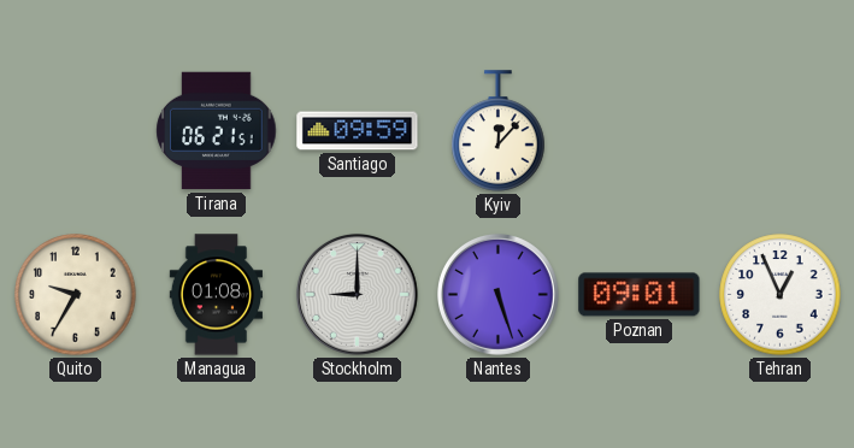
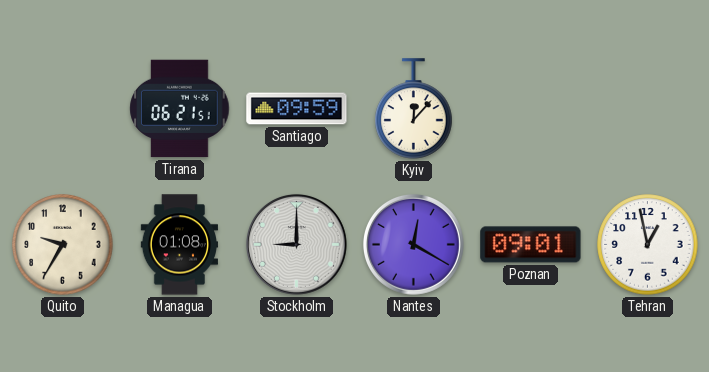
Nantes: 5:27 -> 12:20
Tehran: 12:56 -> 12:58
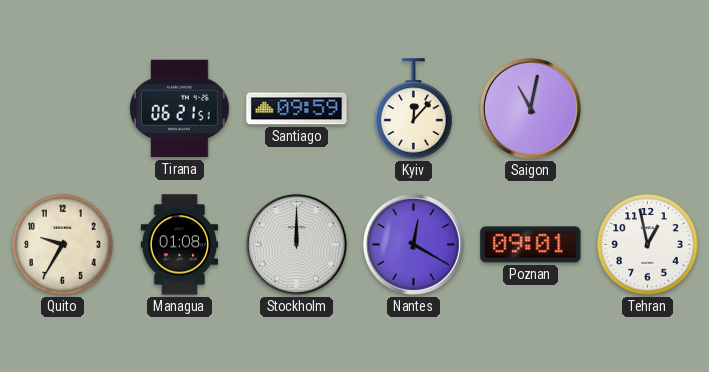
Saigon: none -> 11:02
Stockholm: 9:00 -> 12:00
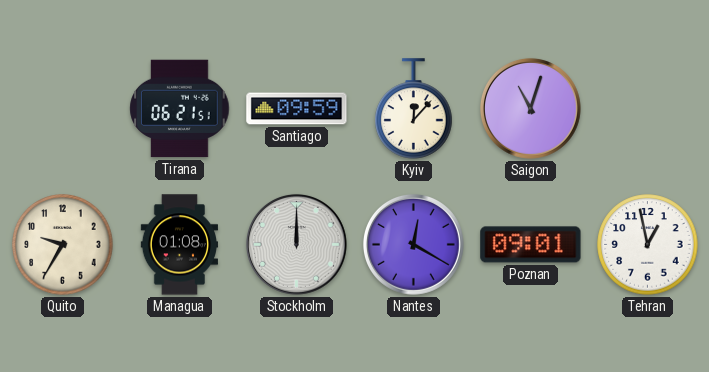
Saigon: 11:02 -> 11:03
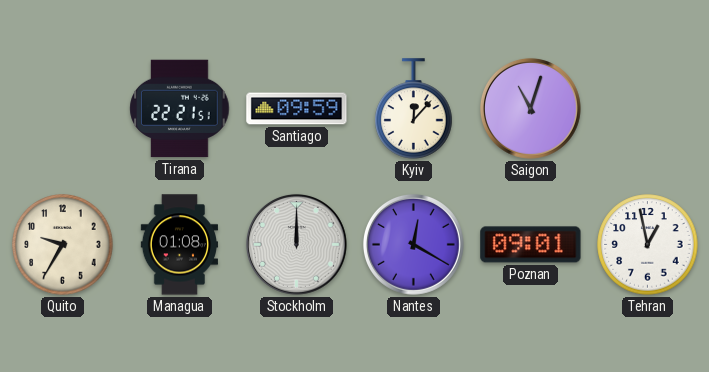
Tirana: 06:21 -> 22:21
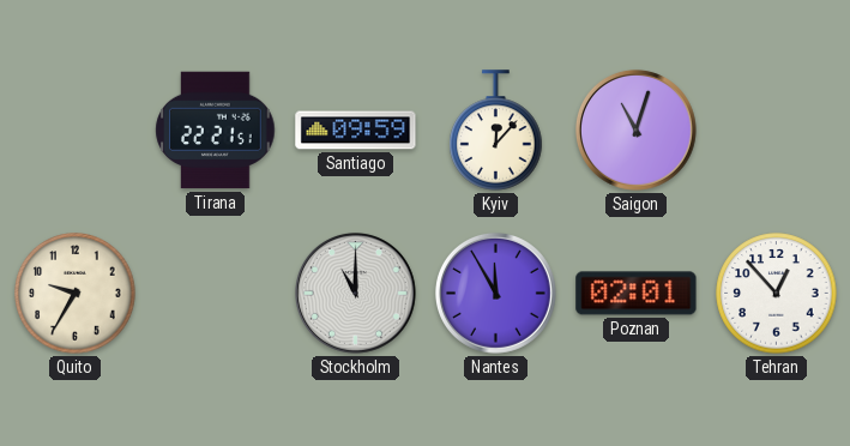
Managua: 01:08 -> none
Stockholm: 12:00 -> 11:00
Nantes: 12:20 -> 11:55
Poznan: 09:01 -> 02:01
Tehran: 12:58 -> 12:53
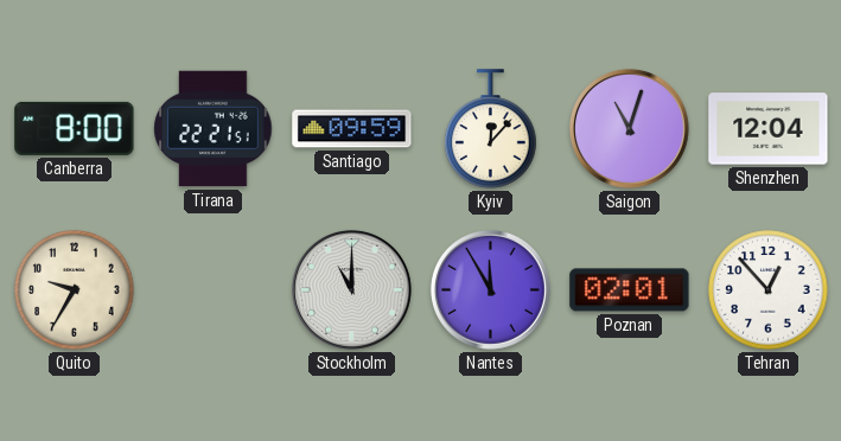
Canberra: none -> 8:00
Shenzhen: none -> 12:04
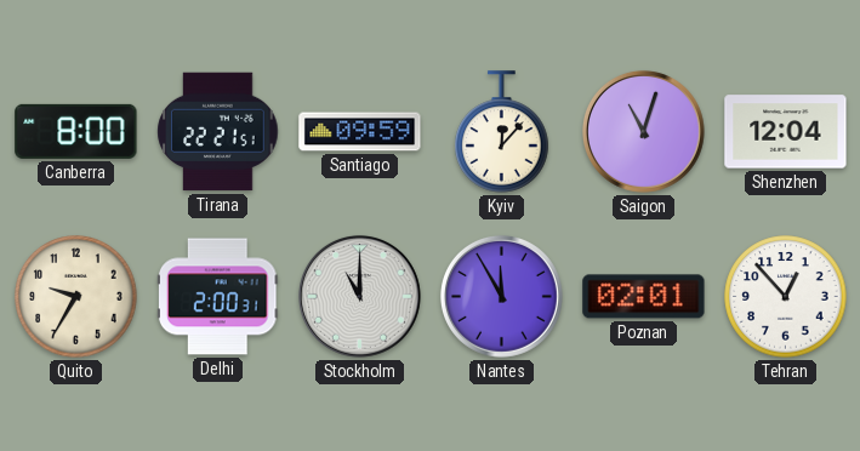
Delhi: none -> 2:00
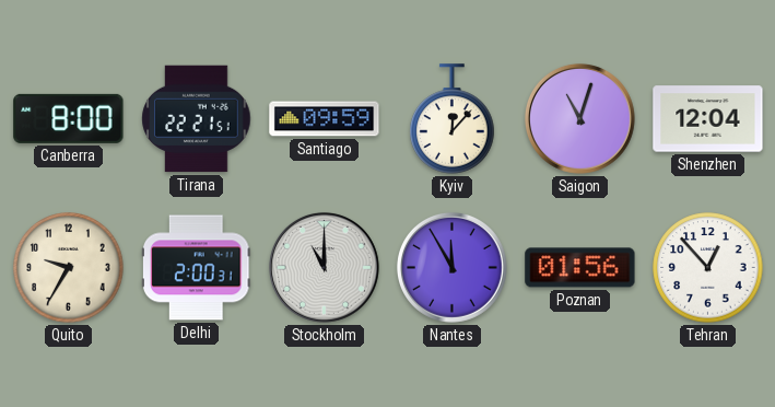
Poznan: 02:01 -> 01:56
